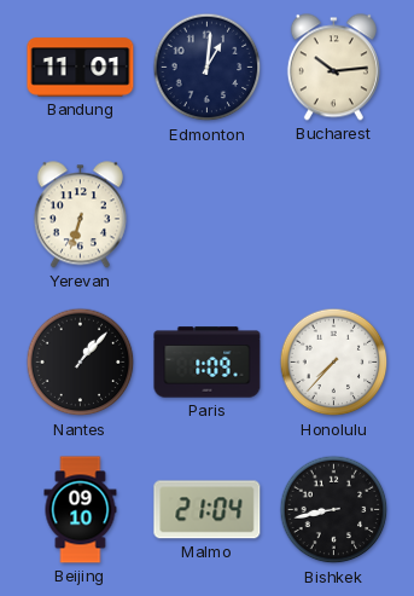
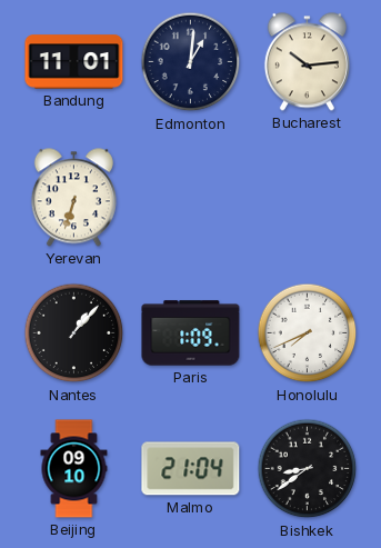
Honolulu: 7:37 -> 7:41
Bishkek: 8:43 -> 8:39
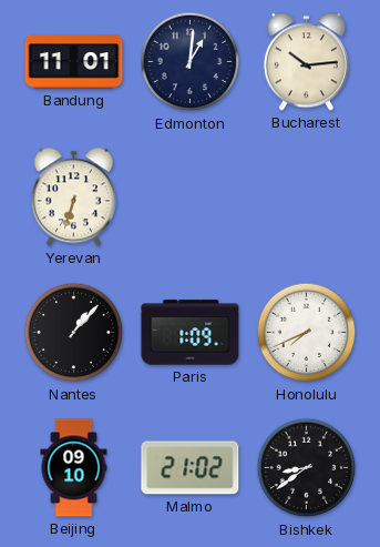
Malmo: 21:04 -> 21:02
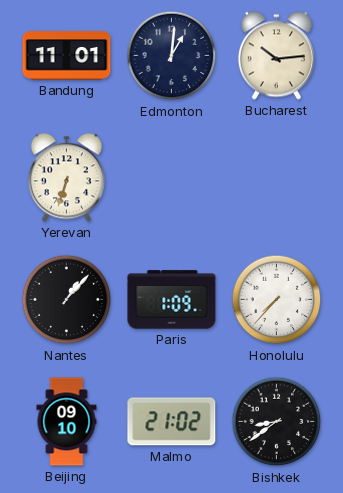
Honolulu: 7:41 -> 7:37
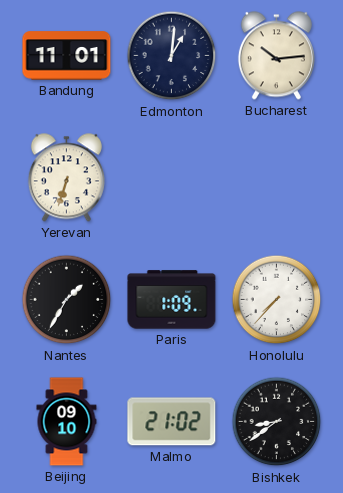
Nantes: 1:07 -> 1:35
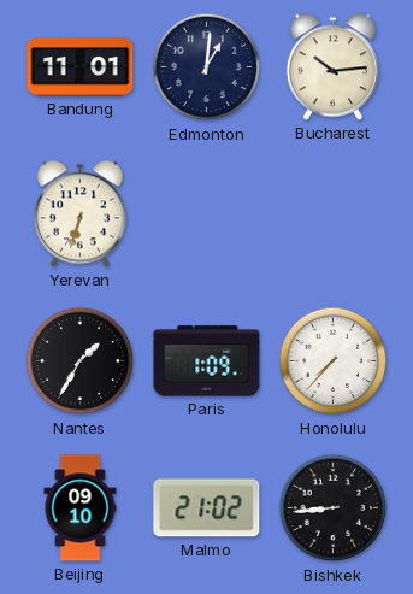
Bishkek: 8:39 -> 8:44
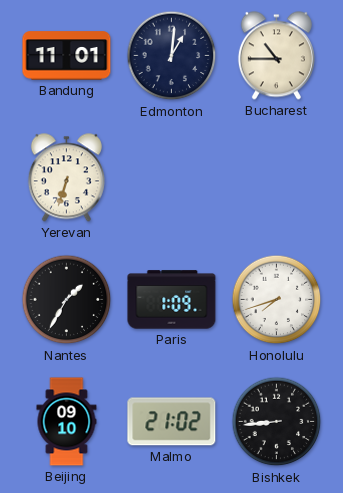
Bucharest: 10:14 -> 10:45
Honolulu: 7:37 -> 7:42
